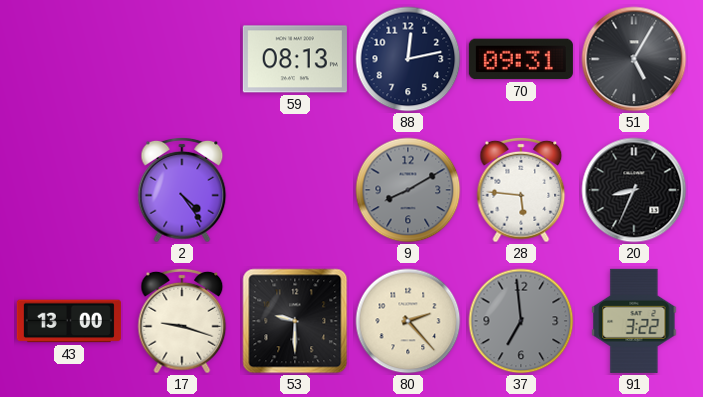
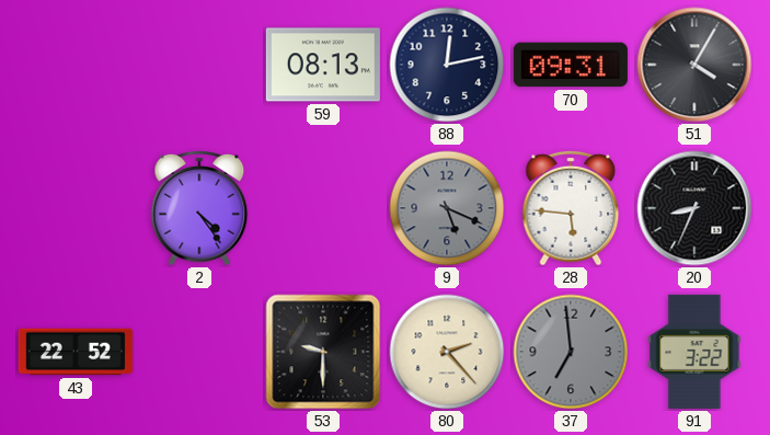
51: 5:05 -> 4:05
9: 8:10 -> 5:19
43: 13:00 -> 22:52
17: 9:18 -> none
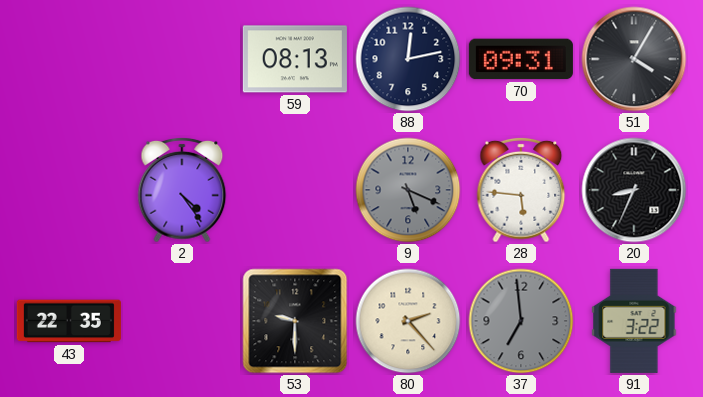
43: 22:52 -> 22:35
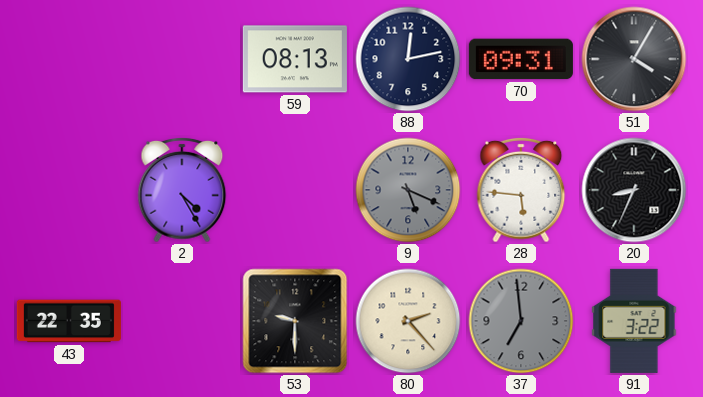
2: 4:24 -> 4:25
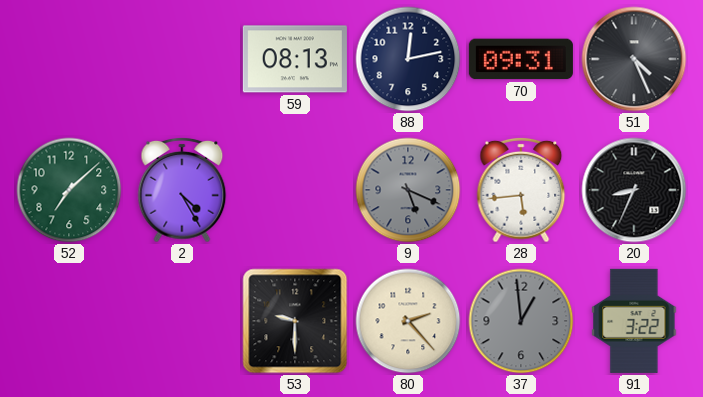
51: 4:05 -> 4:26
52: none -> 7:08
28: 5:46 -> 5:44
43: 22:35 -> none
37: 6:59 -> 12:59
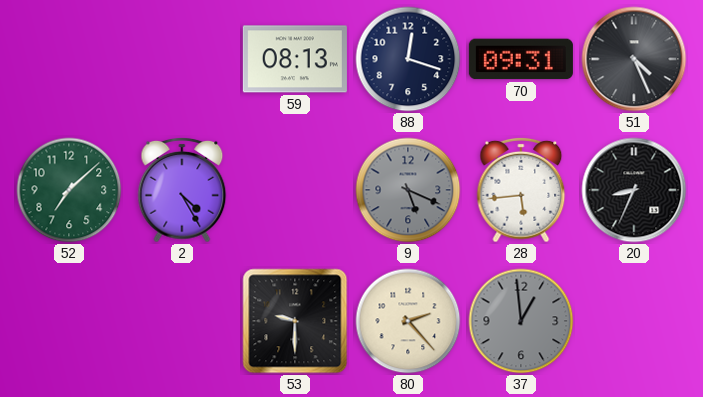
88: 12:13 -> 12:18
91: 3:22 -> none
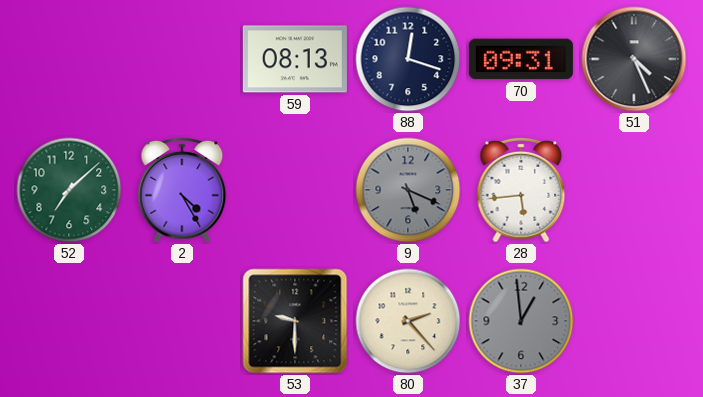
20: 8:34 -> none
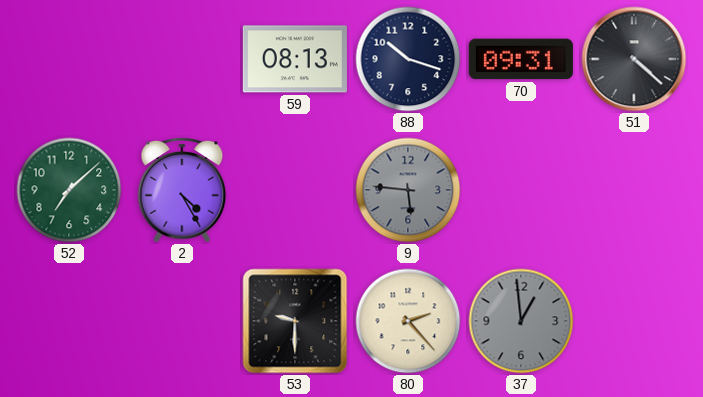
88: 12:18 -> 10:18
51: 4:26 -> 4:22
9: 5:19 -> 5:46
28: 5:44 -> none
